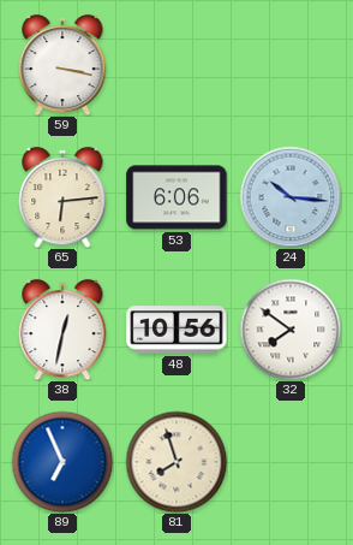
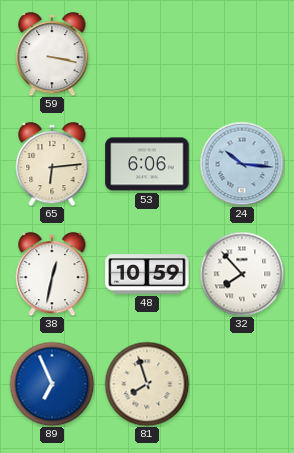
48: 10:56 -> 10:59
32: 7:51 -> 7:53
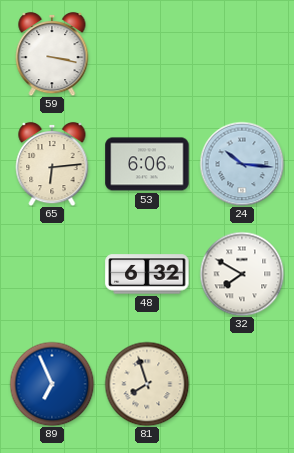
38: 12:32 -> none
48: 10:59 -> 6:32
32: 7:53 -> 7:50
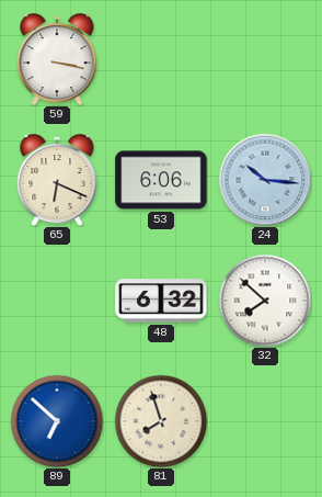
65: 6:14 -> 6:19
32: 7:50 -> 7:52
89: 6:56 -> 6:52
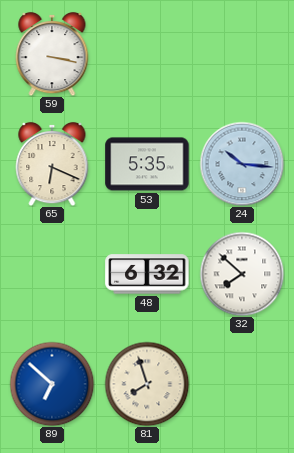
53: 6:06 -> 5:35
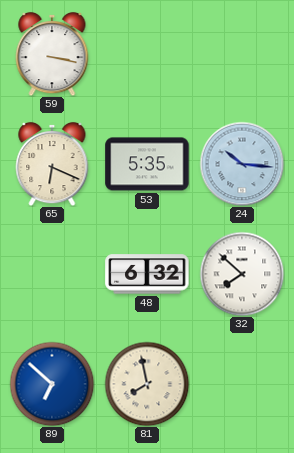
81: 7:57 -> 7:58
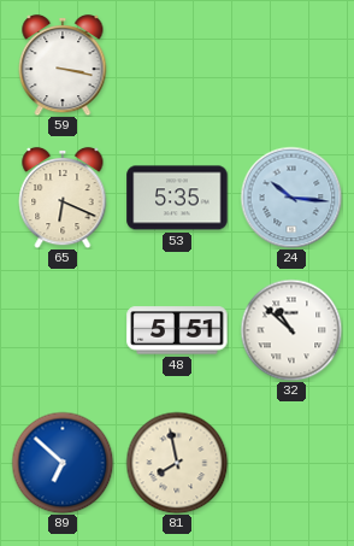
48: 6:32 -> 5:51
32: 7:52 -> 10:52
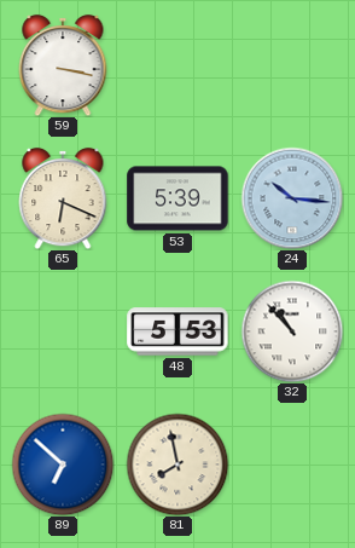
53: 5:35 -> 5:39
48: 5:51 -> 5:53
32: 10:52 -> 10:53
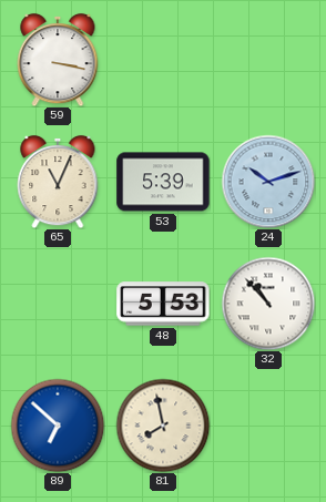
65: 6:19 -> 11:04
24: 10:16 -> 10:12
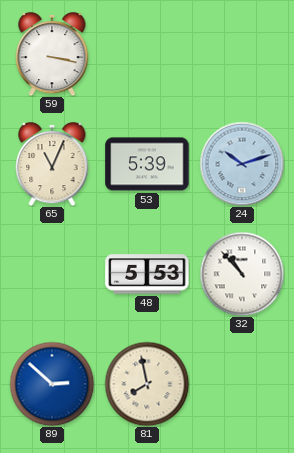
89: 6:52 -> 2:52
